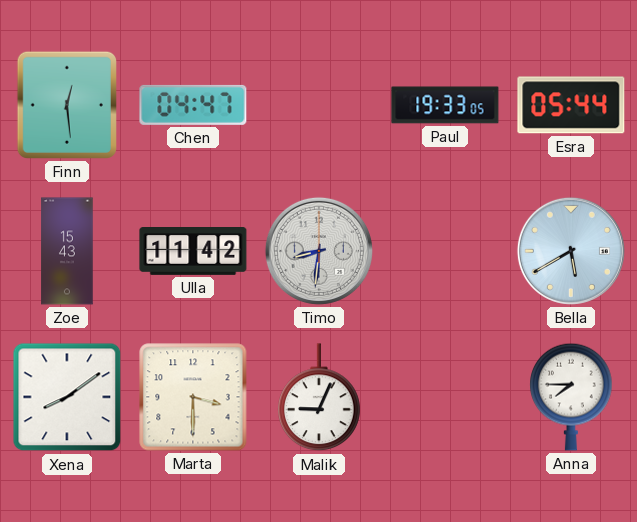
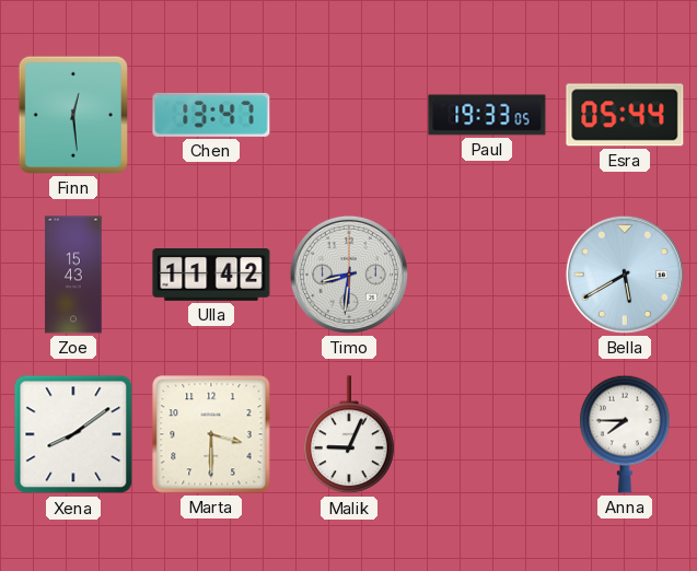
Chen: 04:47 -> 13:47
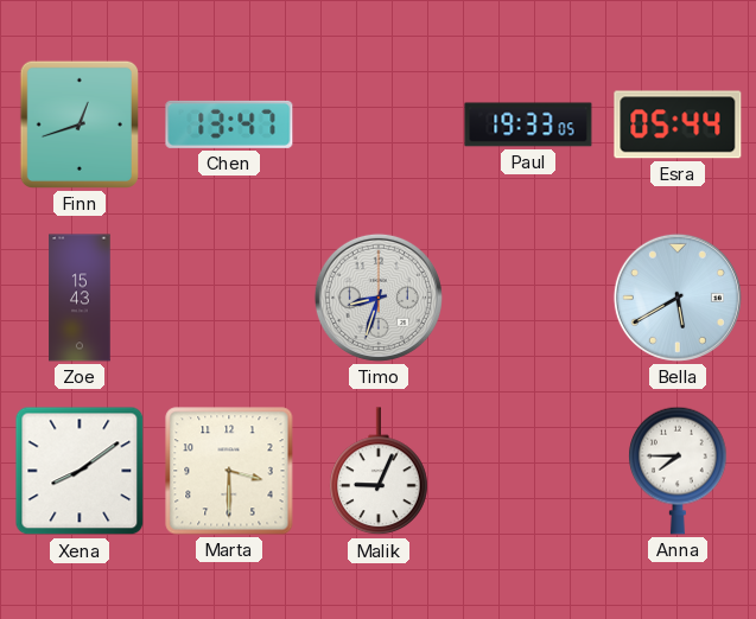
Finn: 12:29 -> 12:42
Ulla: 11:42 -> none
Timo: 8:31 -> 8:33
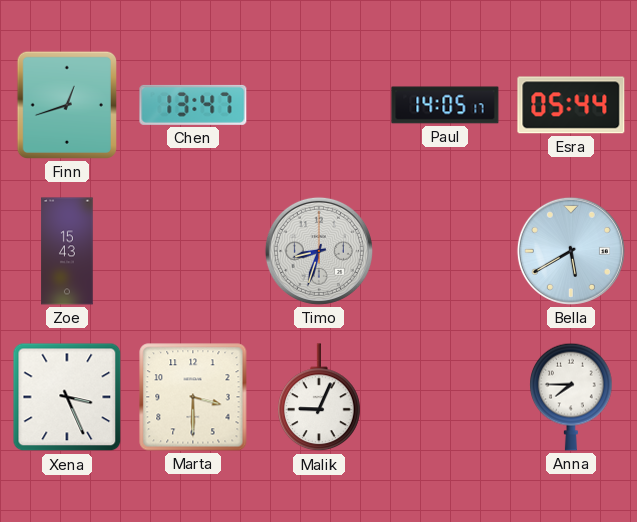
Paul: 19:33 -> 14:05
Xena: 8:09 -> 3:26
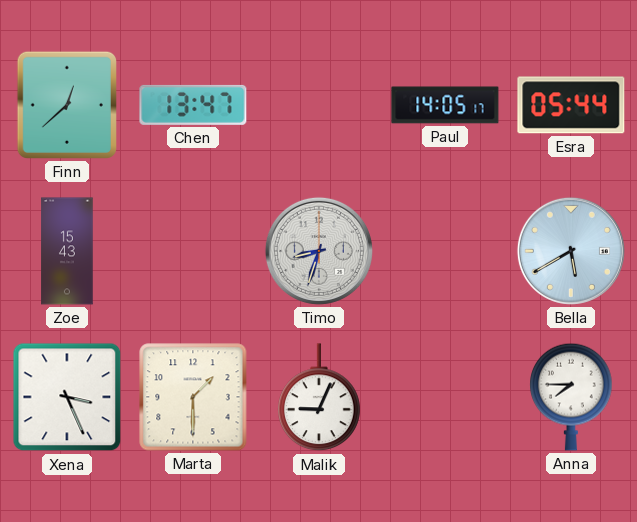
Finn: 12:42 -> 12:38
Marta: 3:30 -> 1:30
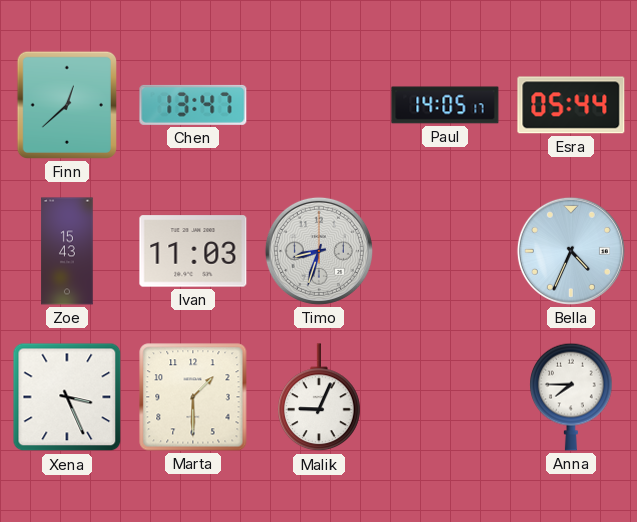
Ivan: none -> 11:03
Bella: 5:40 -> 4:34
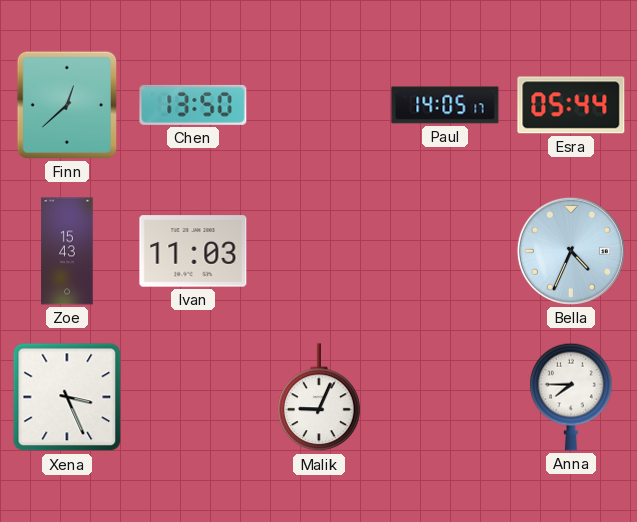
Chen: 13:47 -> 13:50
Timo: 8:33 -> none
Marta: 1:30 -> none
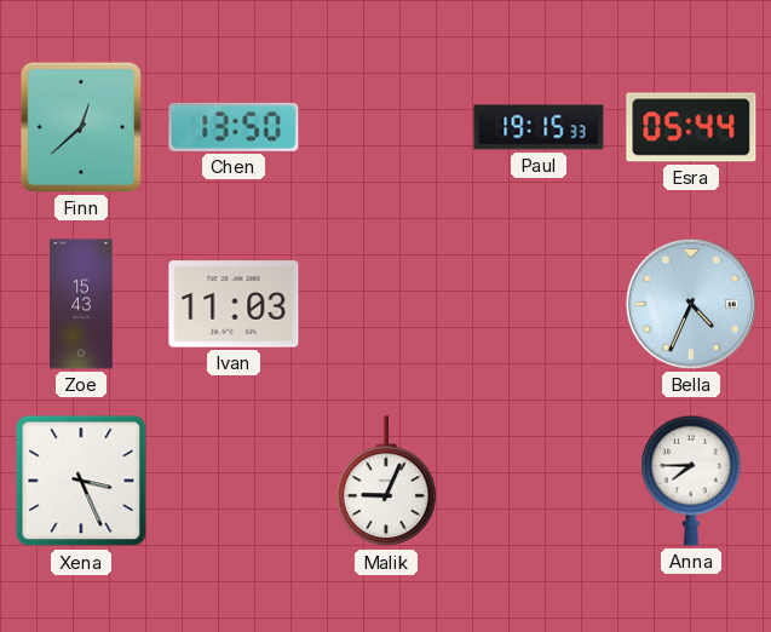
Paul: 14:05 -> 19:15
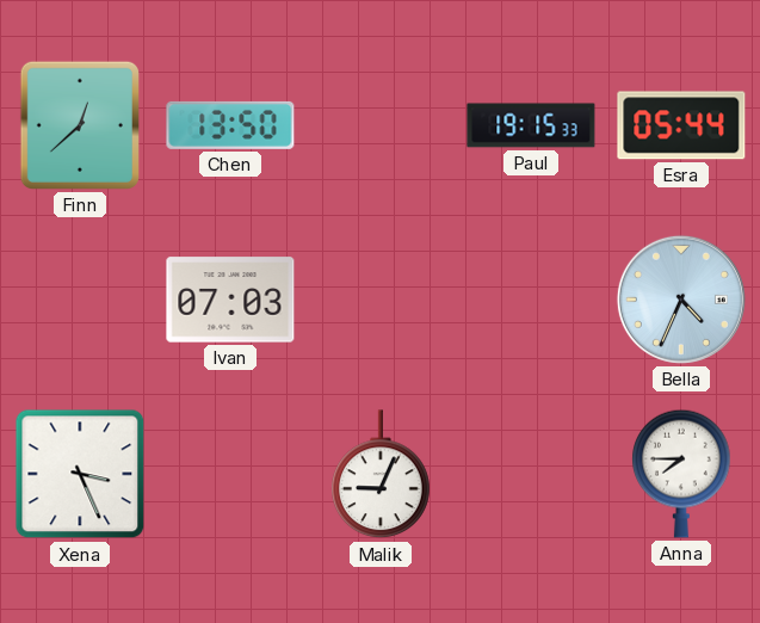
Zoe: 15:43 -> none
Ivan: 11:03 -> 07:03
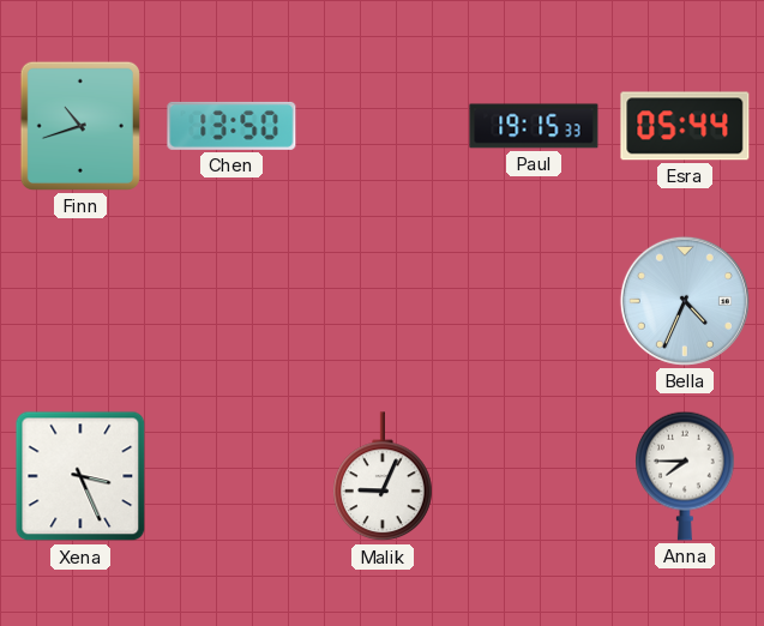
Finn: 12:38 -> 10:42
Ivan: 07:03 -> none
